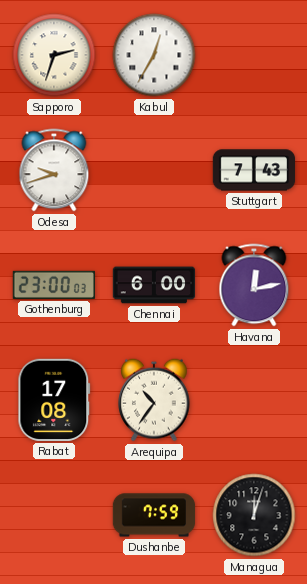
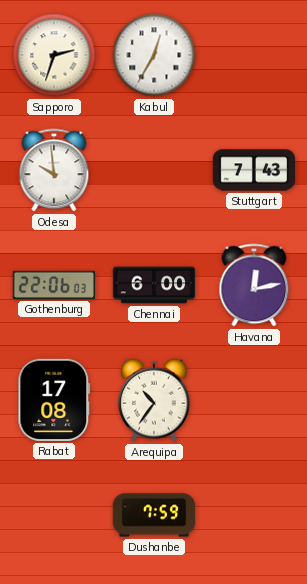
Odesa: 9:42 -> 9:59
Gothenburg: 23:00 -> 22:06
Managua: 12:03 -> none
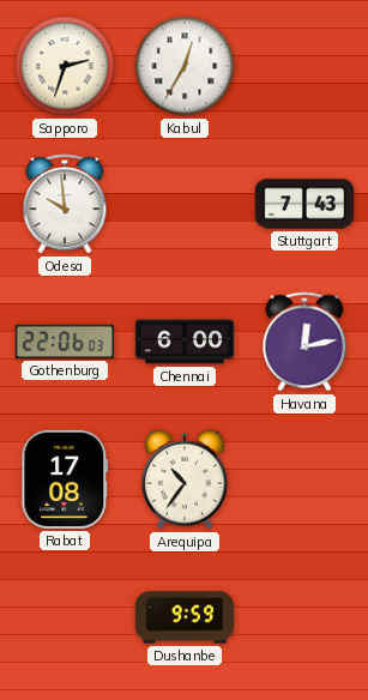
Dushanbe: 7:59 -> 9:59
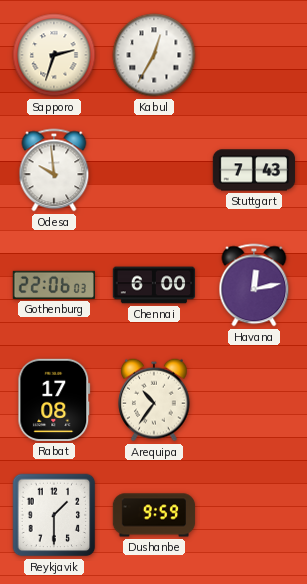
Reykjavik: none -> 1:30
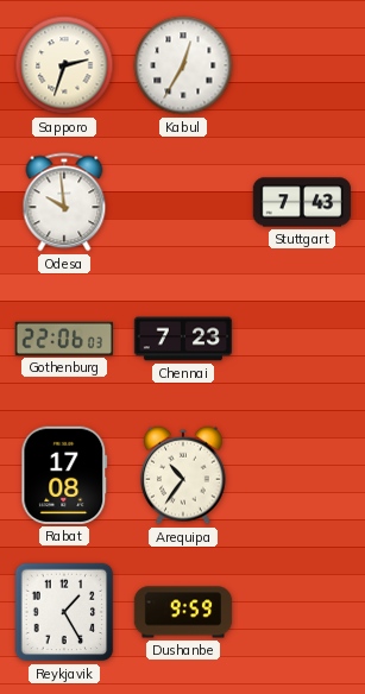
Chennai: 6:00 -> 7:23
Havana: 12:13 -> none
Reykjavik: 1:30 -> 1:25
